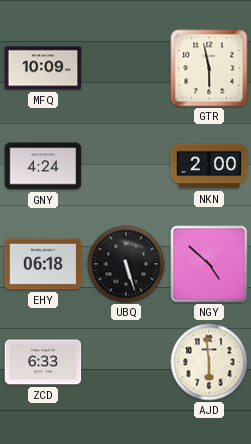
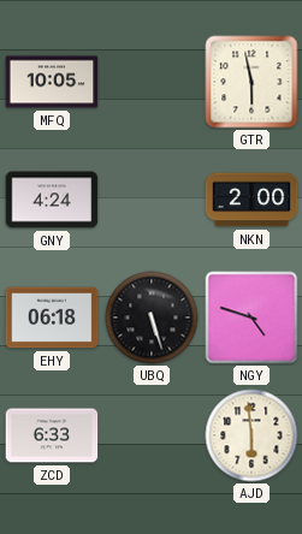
MFQ: 10:09 -> 10:05
NGY: 4:52 -> 4:48
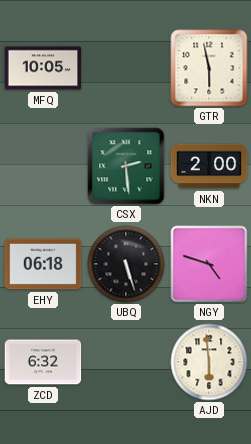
GNY: 4:24 -> none
CSX: none -> 2:29
ZCD: 6:33 -> 6:32
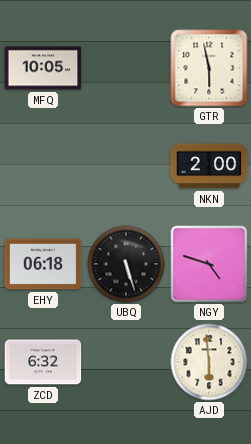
CSX: 2:29 -> none
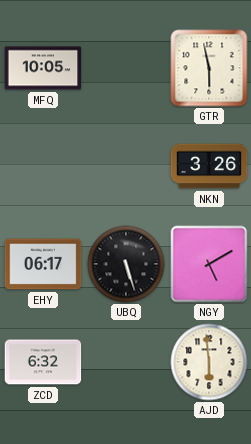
NKN: 2:00 -> 3:26
EHY: 06:18 -> 06:17
NGY: 4:48 -> 5:10
